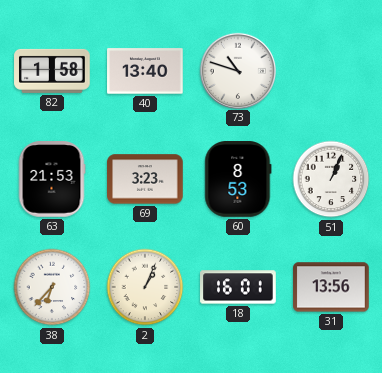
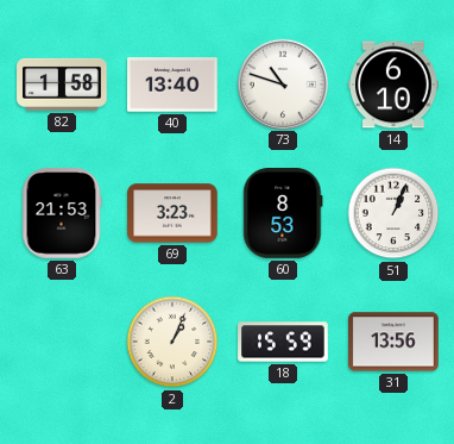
14: none -> 6:10
38: 6:37 -> none
18: 16:01 -> 15:59
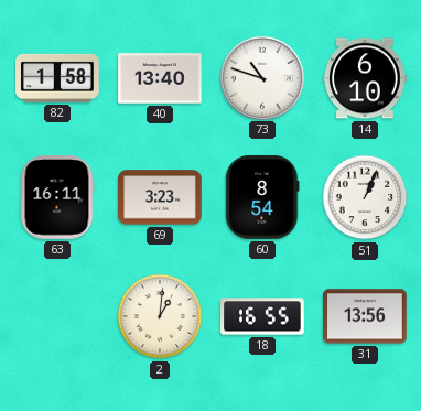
63: 21:53 -> 16:11
60: 8:53 -> 8:54
2: 1:04 -> 1:01
18: 15:59 -> 16:55
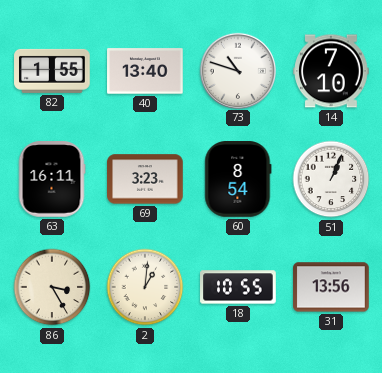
82: 1:58 -> 1:55
14: 6:10 -> 7:10
86: none -> 3:25
18: 16:55 -> 10:55
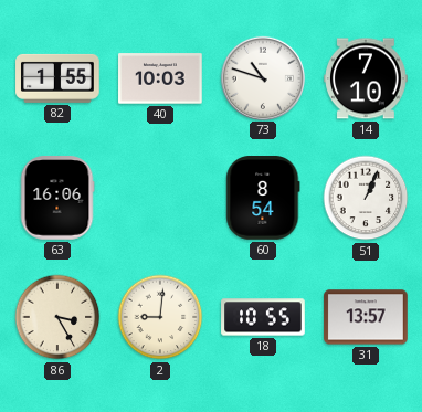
40: 13:40 -> 10:03
63: 16:11 -> 16:06
69: 3:23 -> none
2: 1:01 -> 9:01
31: 13:56 -> 13:57
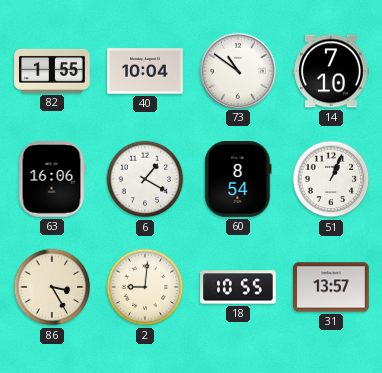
40: 10:03 -> 10:04
73: 10:48 -> 10:51
6: none -> 1:20
